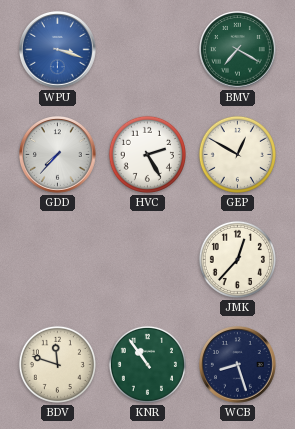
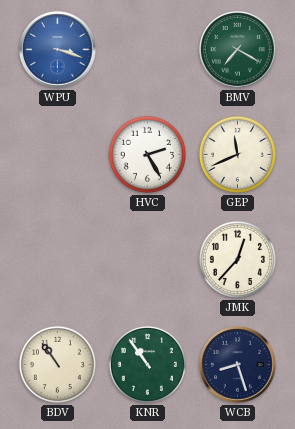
GDD: 7:37 -> none
GEP: 12:50 -> 11:41
BDV: 11:48 -> 10:54
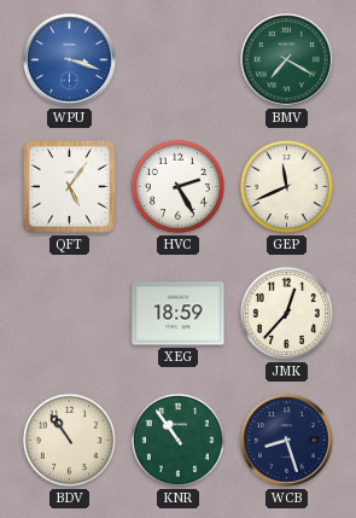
QFT: none -> 5:06
XEG: none -> 18:59
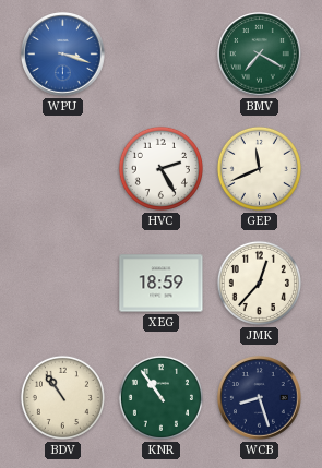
QFT: 5:06 -> none
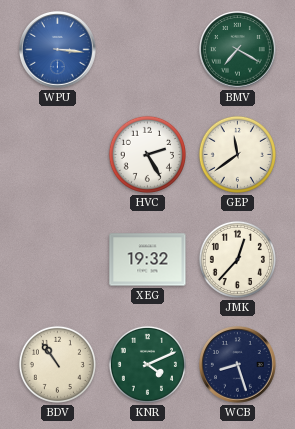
WPU: 3:18 -> 3:16
GEP: 11:41 -> 11:39
XEG: 18:59 -> 19:32
KNR: 10:54 -> 4:11
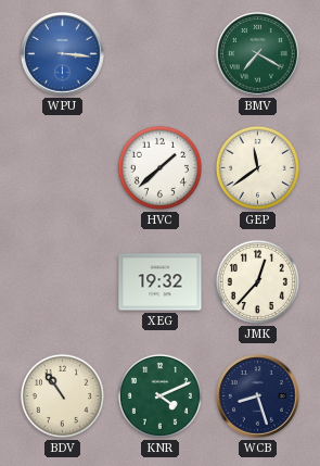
HVC: 2:25 -> 1:38
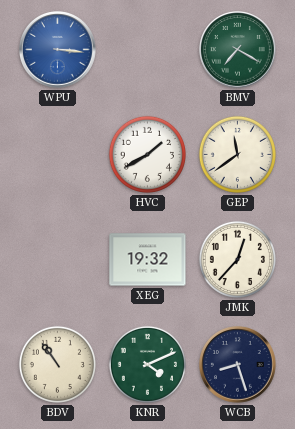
HVC: 1:38 -> 1:40
